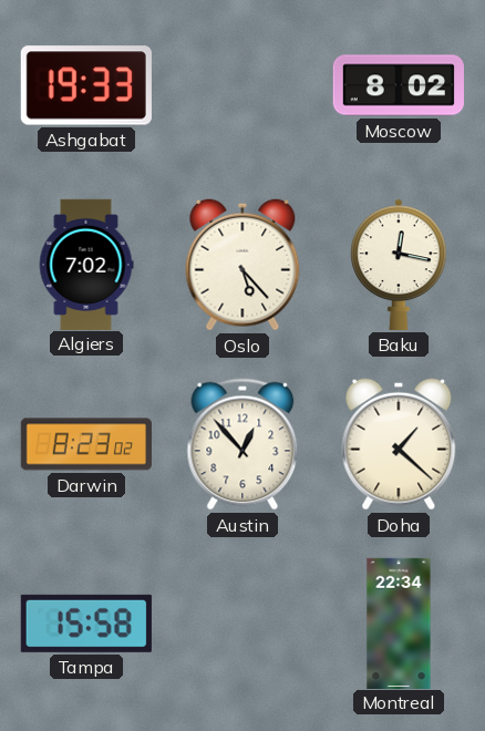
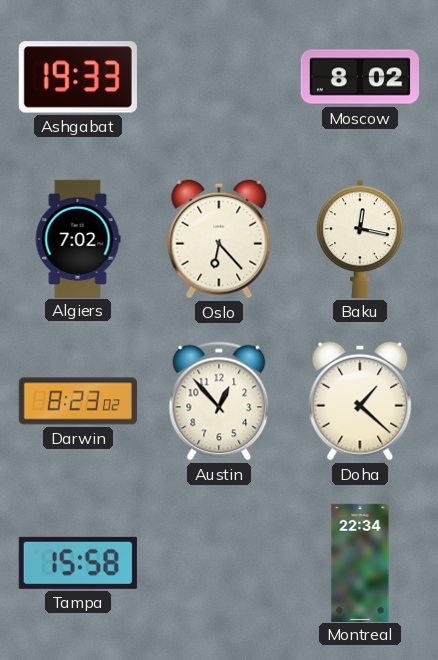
Oslo: 5:23 -> 6:23
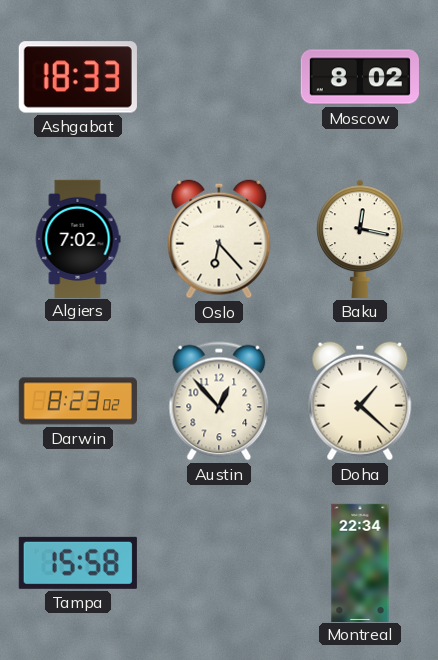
Ashgabat: 19:33 -> 18:33
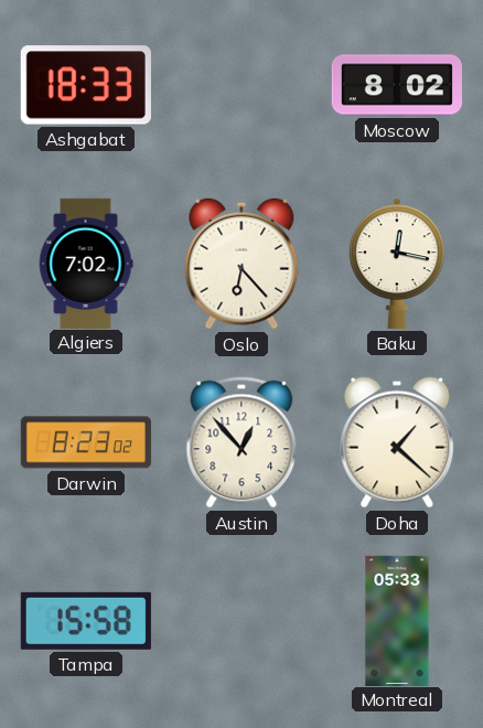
Montreal: 22:34 -> 05:33
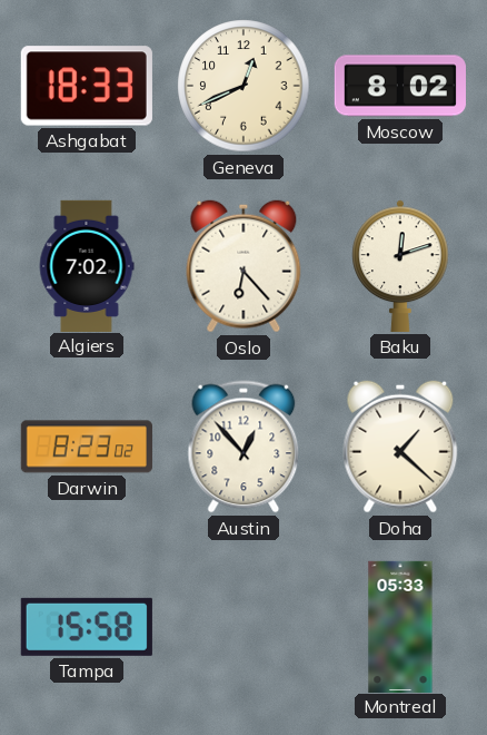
Geneva: none -> 12:41
Baku: 12:17 -> 12:12
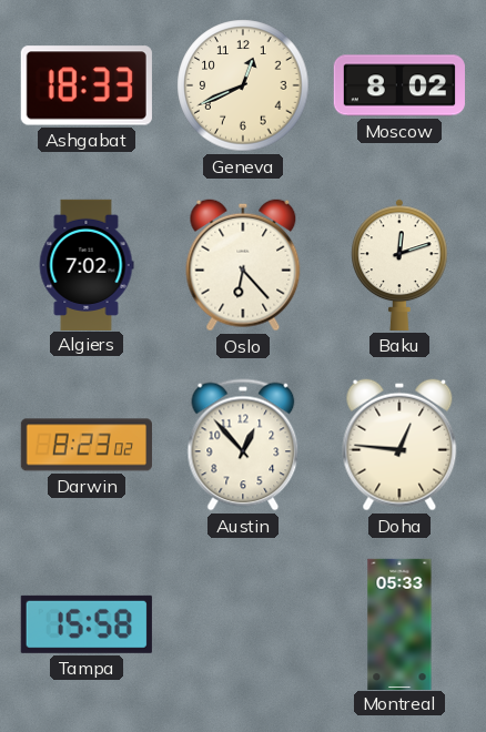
Doha: 1:22 -> 12:46
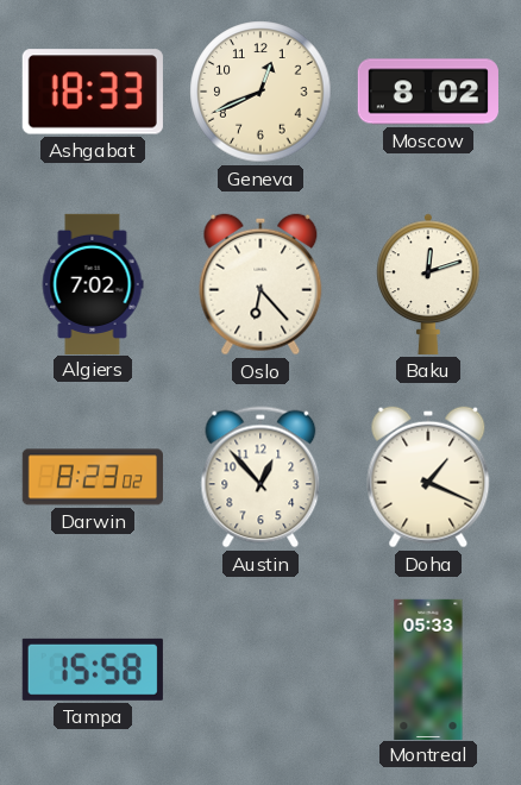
Doha: 12:46 -> 1:19
